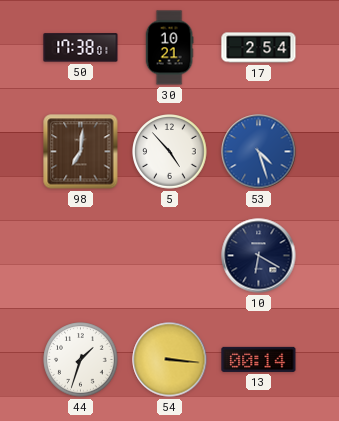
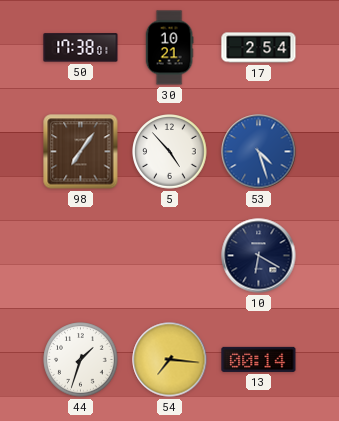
98: 7:01 -> 7:06
54: 3:16 -> 7:16
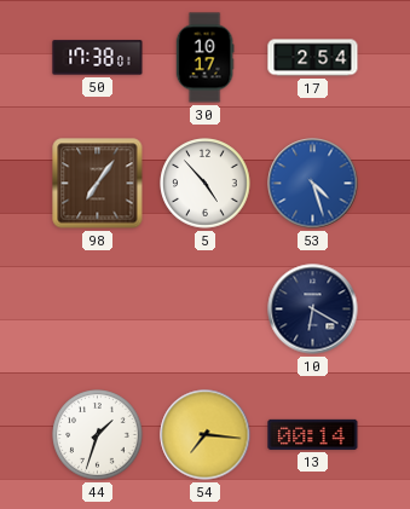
30: 10:21 -> 10:17
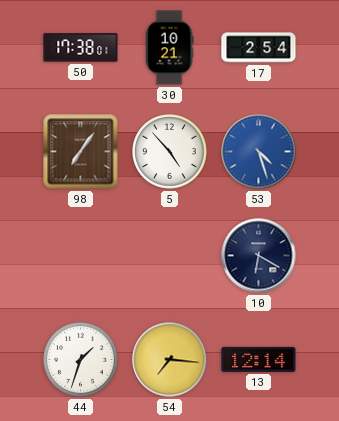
30: 10:17 -> 10:21
13: 00:14 -> 12:14
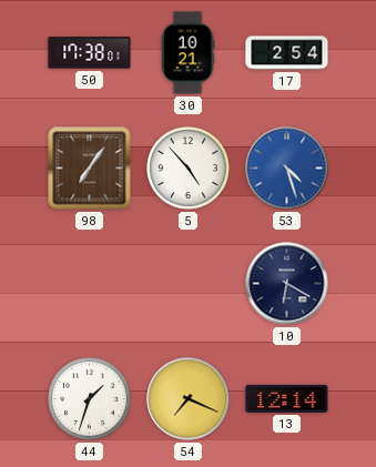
54: 7:16 -> 7:19
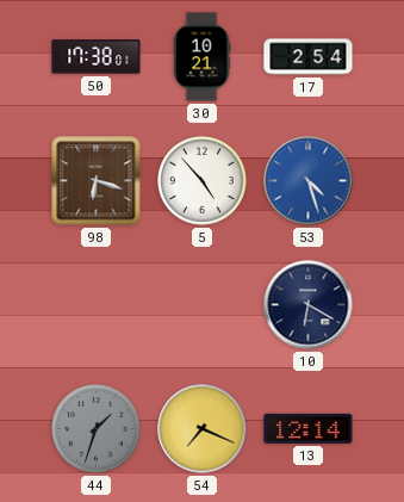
98: 7:06 -> 6:18
44 dial: white -> grey
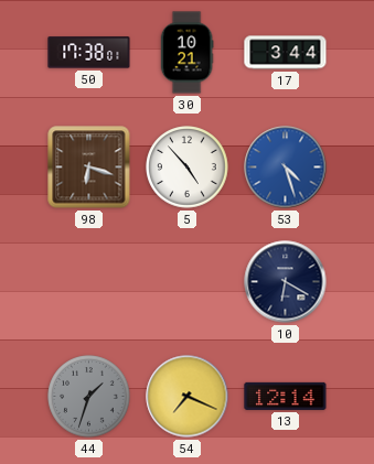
17: 2:54 -> 3:44
